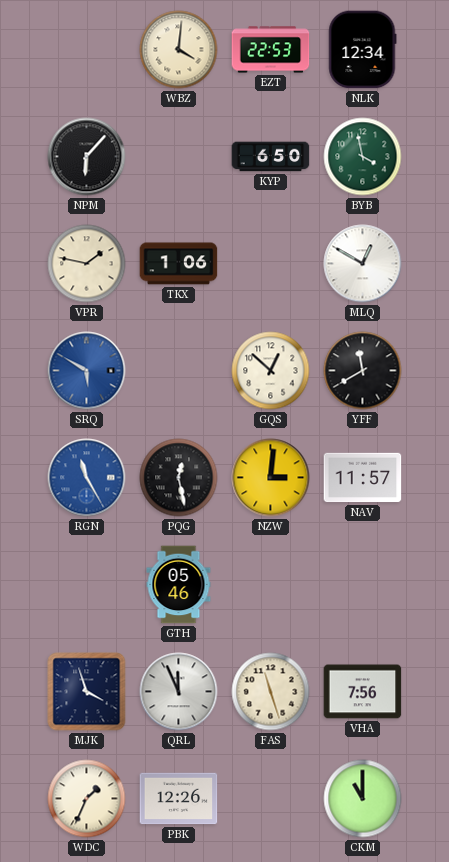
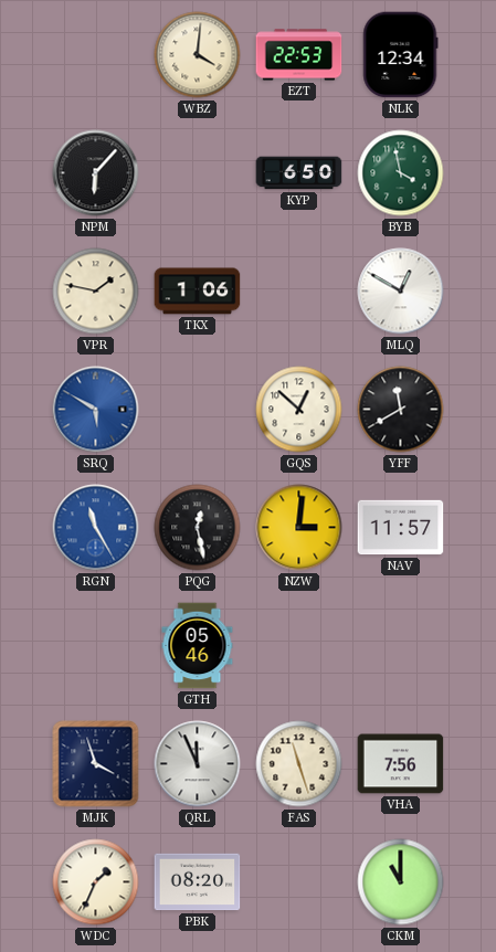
PBK: 12:26 -> 08:20
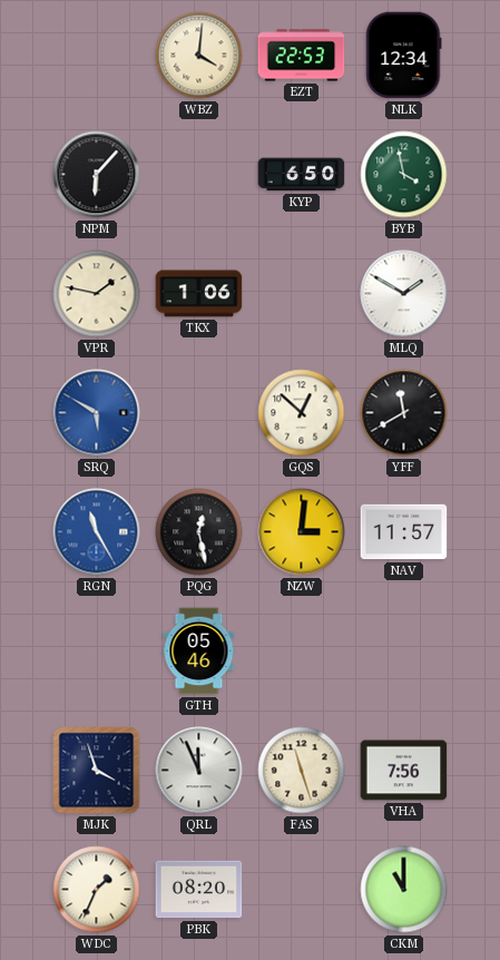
MLQ: 12:50 -> 1:50
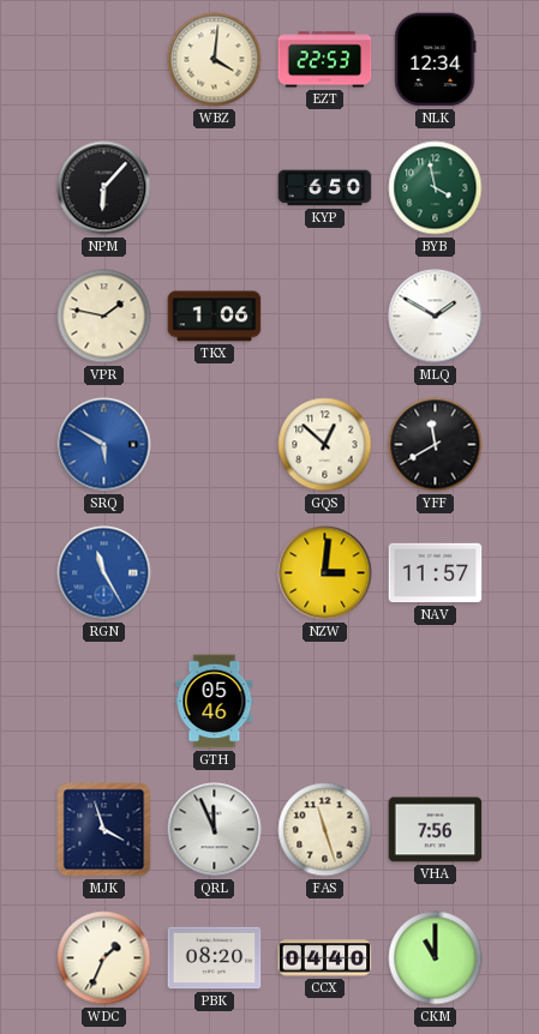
PQG: 12:28 -> none
CCX: none -> 04:40
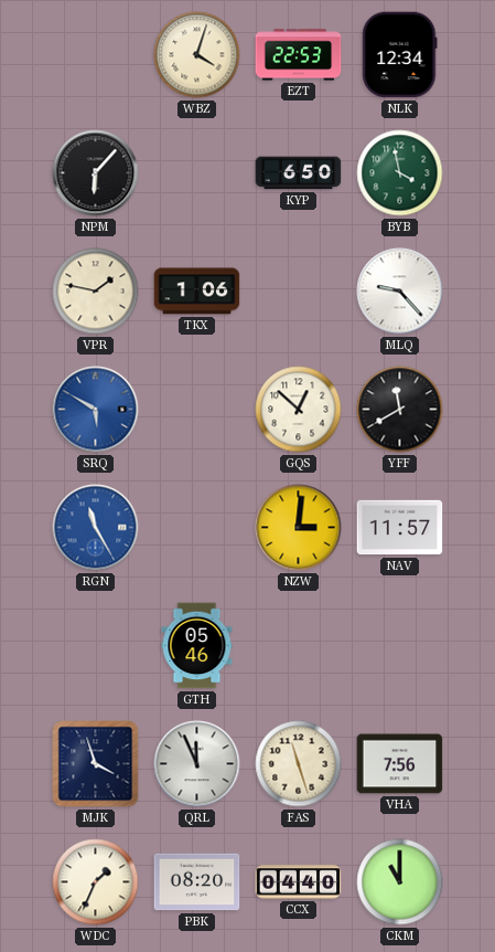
WBZ: 4:01 -> 4:03
MLQ: 1:50 -> 9:23
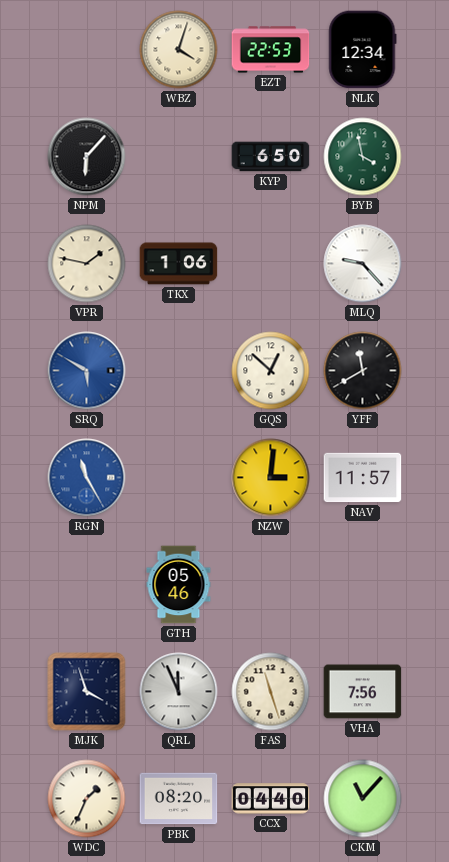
CKM: 11:00 -> 11:07
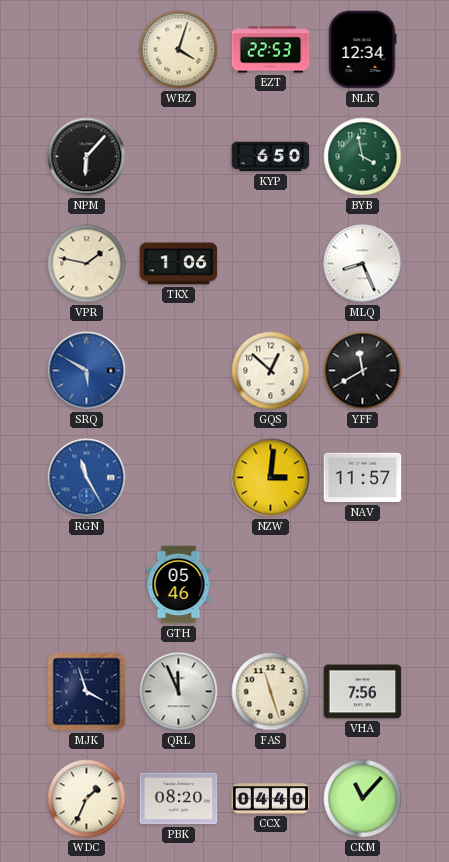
MLQ: 9:23 -> 8:26
